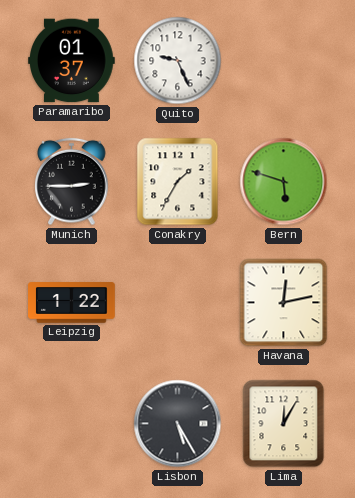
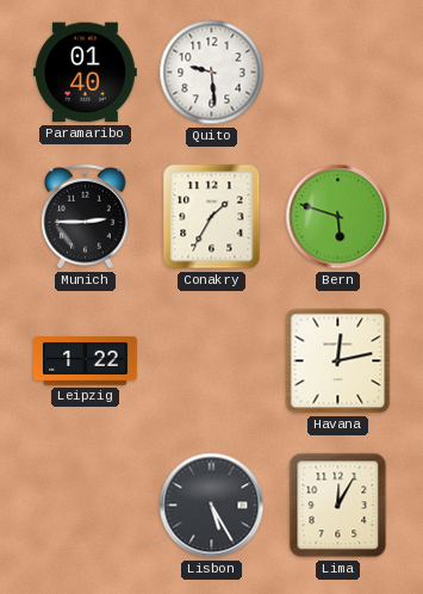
Paramaribo: 01:37 -> 01:40
Quito: 9:26 -> 9:29
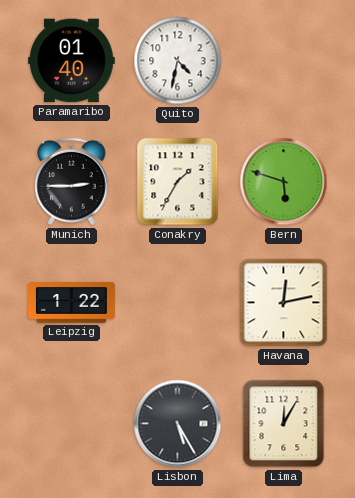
Quito: 9:29 -> 4:32
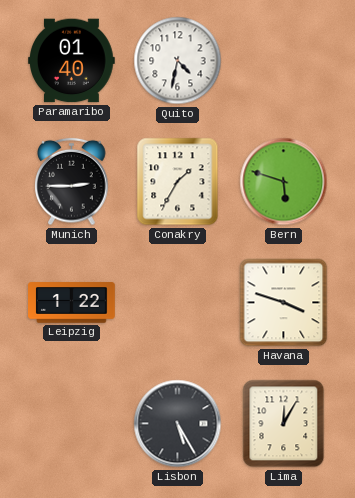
Havana: 12:13 -> 3:48
